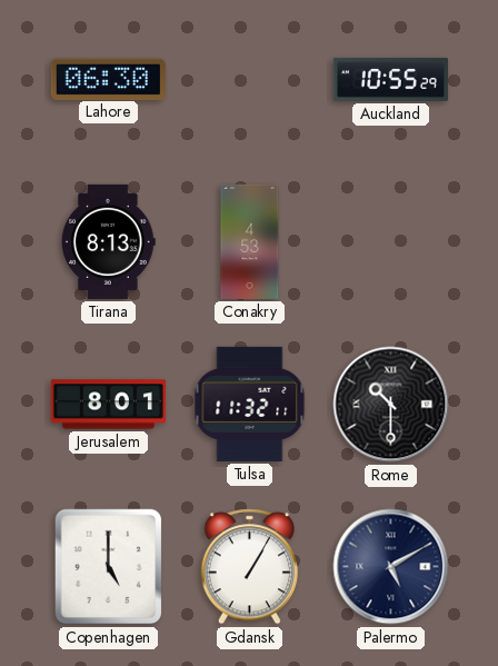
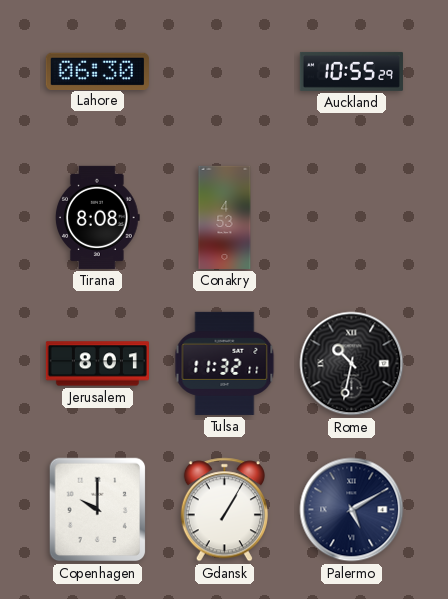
Tirana: 8:13 -> 8:08
Rome: 10:30 -> 10:32
Copenhagen: 5:00 -> 10:00
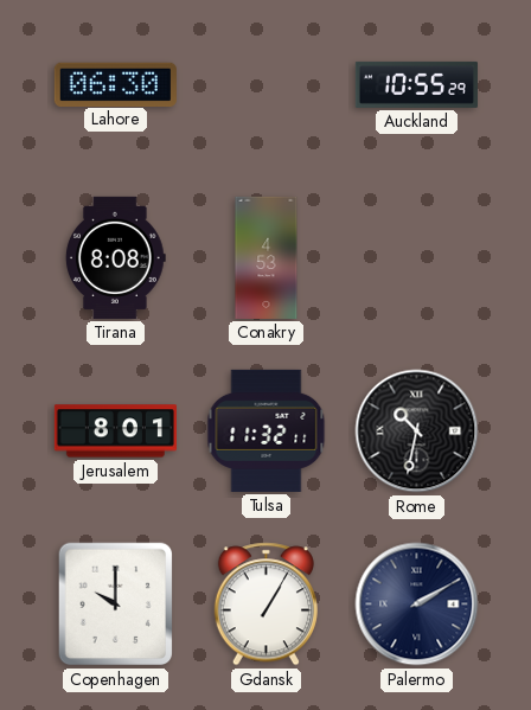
Palermo: 5:10 -> 2:10
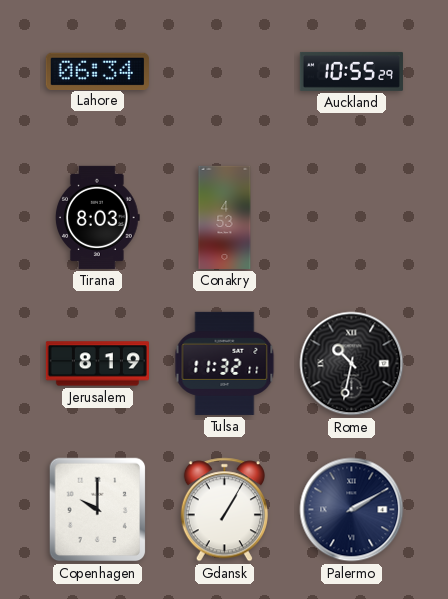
Lahore: 06:30 -> 06:34
Tirana: 8:08 -> 8:03
Jerusalem: 8:01 -> 8:19
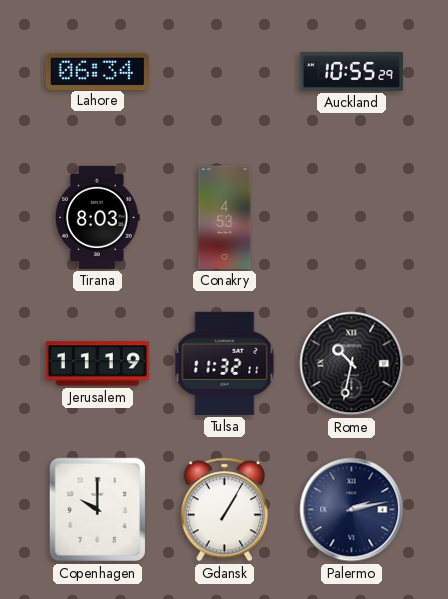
Jerusalem: 8:19 -> 11:19
Palermo: 2:10 -> 2:13
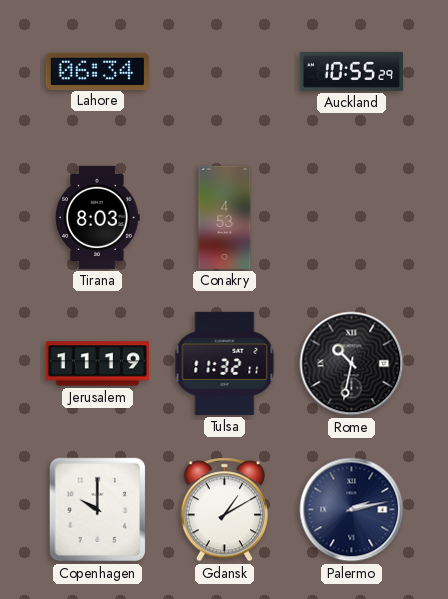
Gdansk: 1:05 -> 1:10
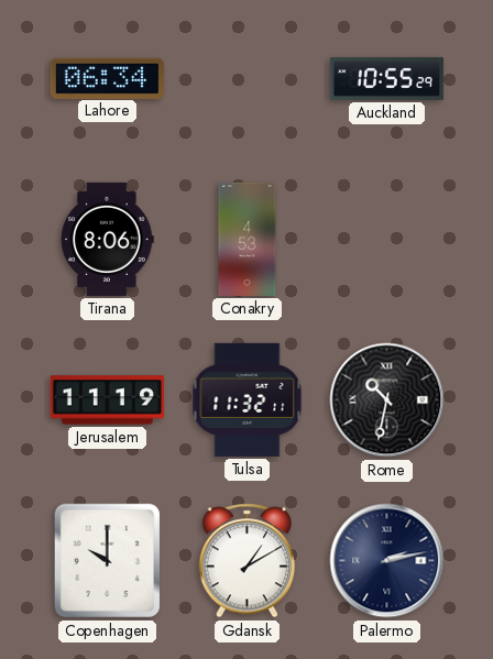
Tirana: 8:03 -> 8:06
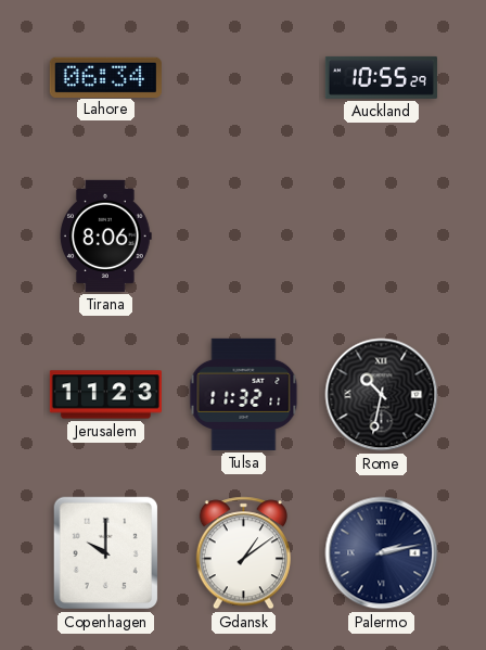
Conakry: 4:53 -> none
Jerusalem: 11:19 -> 11:23
Gdansk: 1:10 -> 1:09
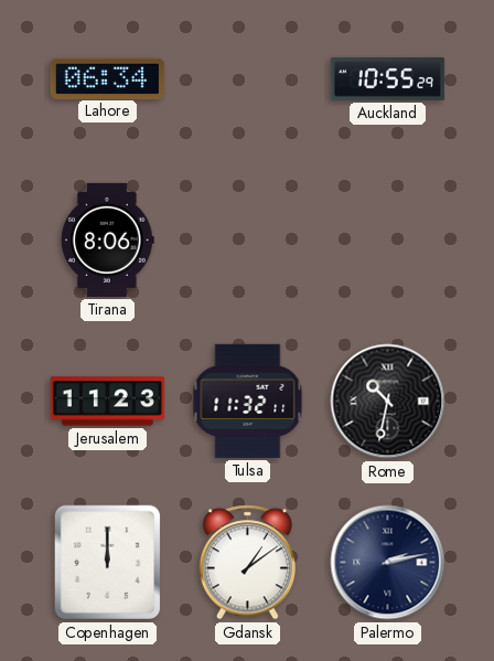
Copenhagen: 10:00 -> 12:00
